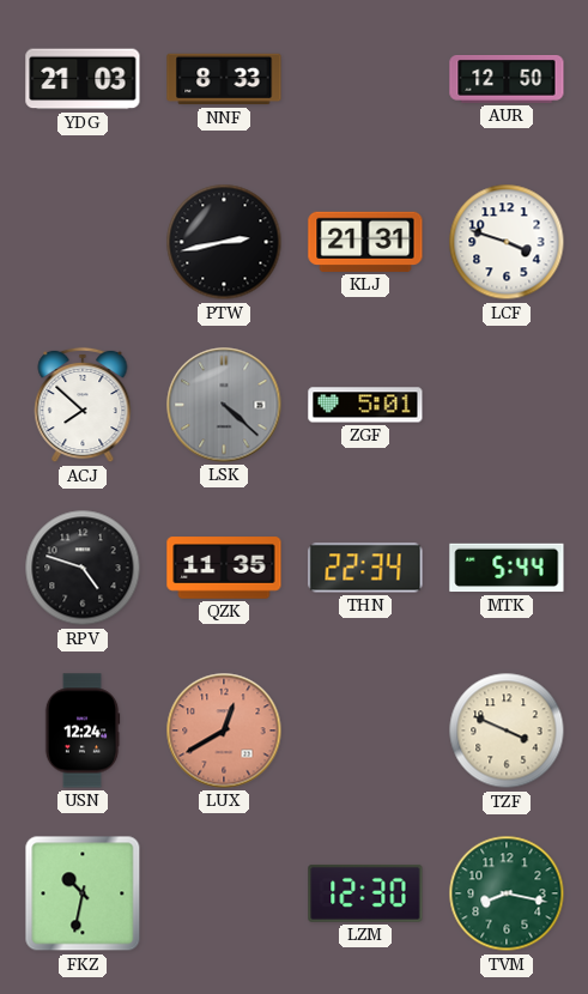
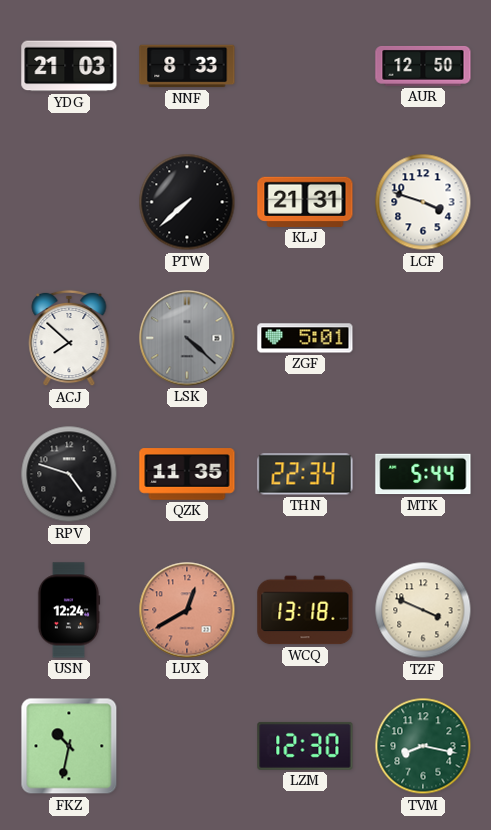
PTW: 2:43 -> 7:38
WCQ: none -> 13:18
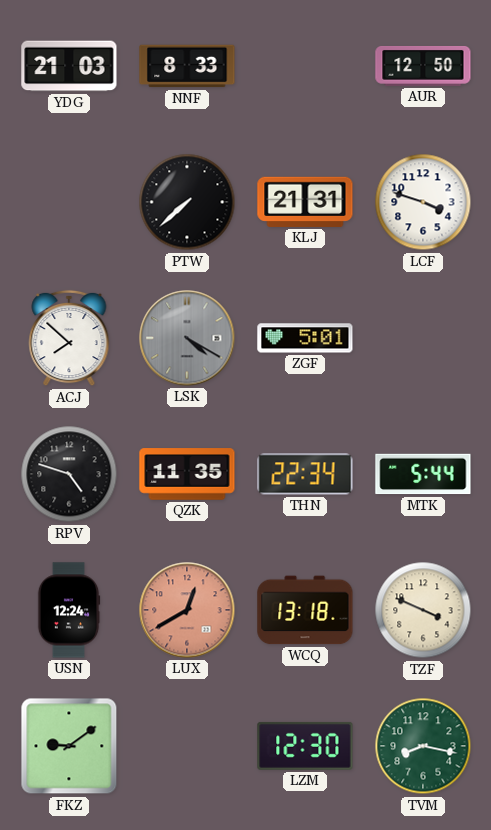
LSK: 4:22 -> 4:20
FKZ: 10:32 -> 9:09
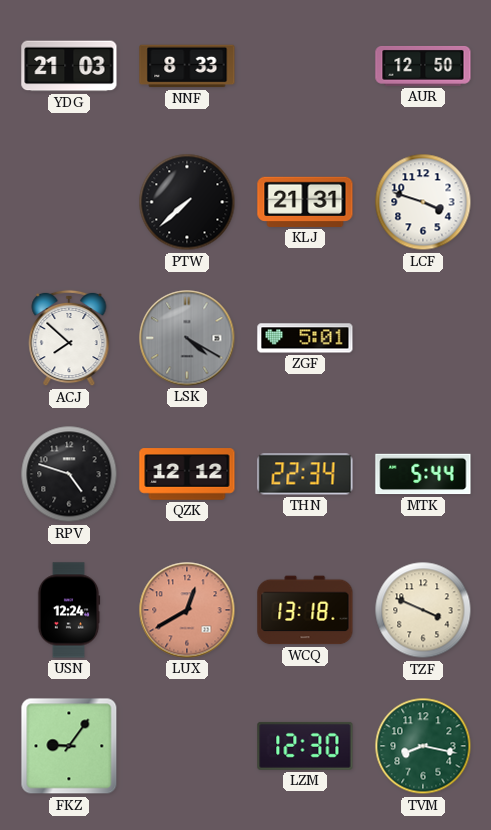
QZK: 11:35 -> 12:12
FKZ: 9:09 -> 9:06
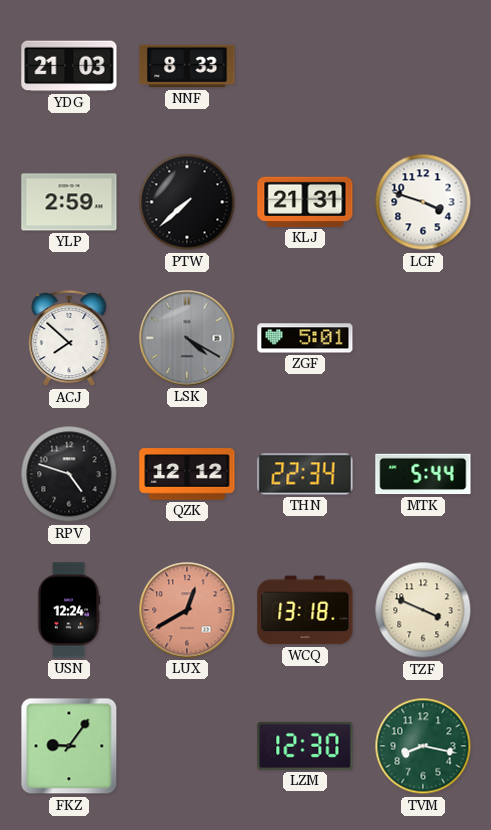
AUR: 12:50 -> none
YLP: none -> 2:59
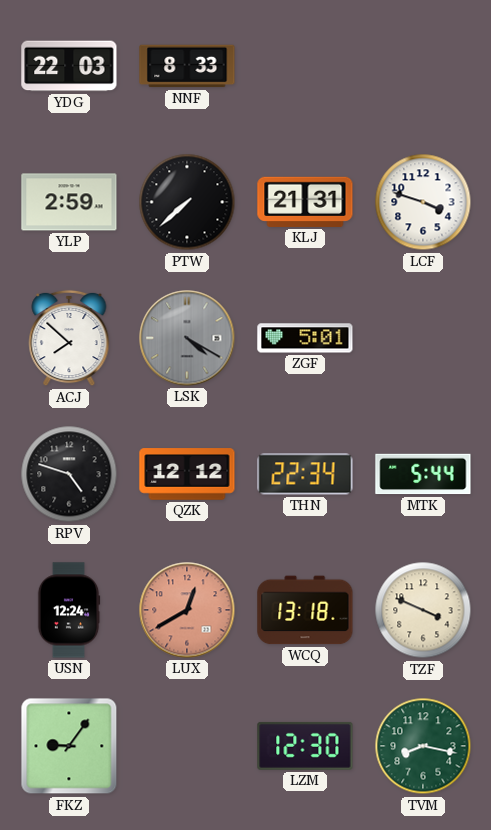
YDG: 21:03 -> 22:03
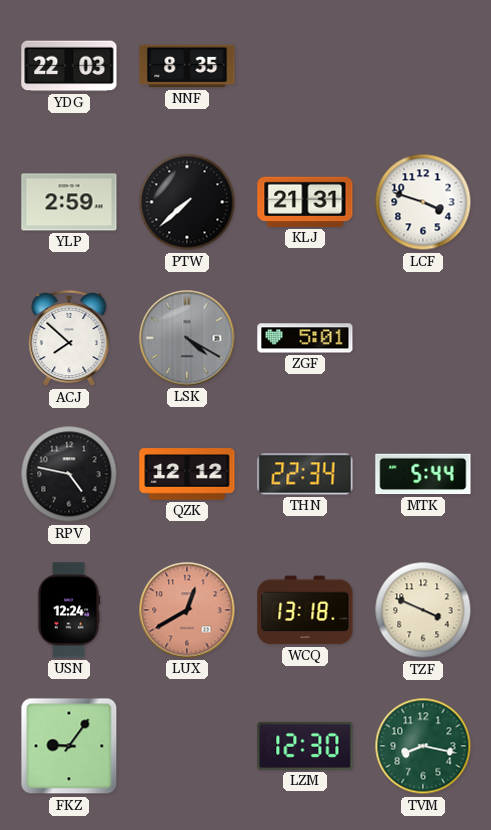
NNF: 8:33 -> 8:35
RPV: 4:48 -> 4:47
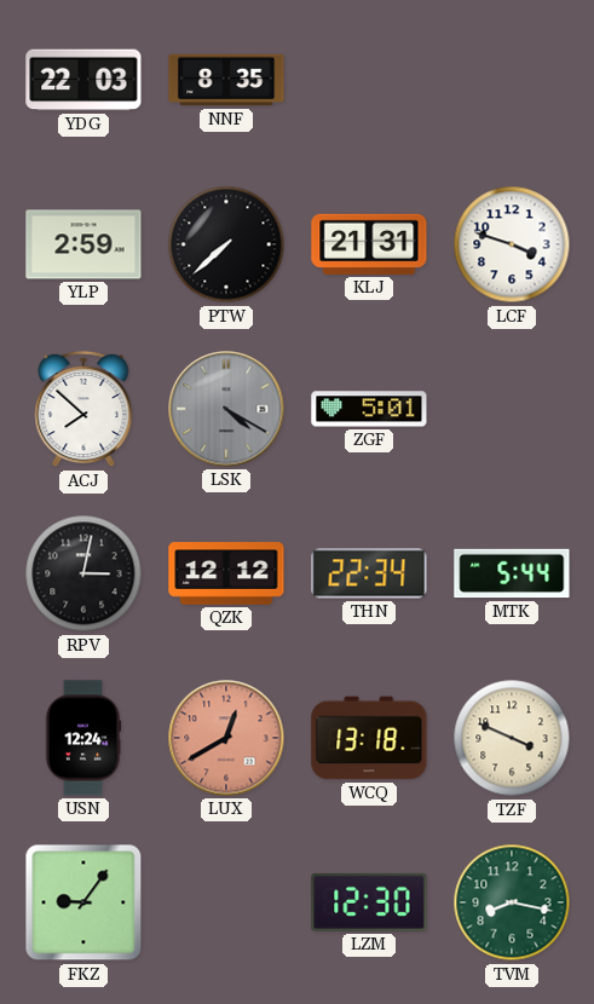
RPV: 4:47 -> 3:02
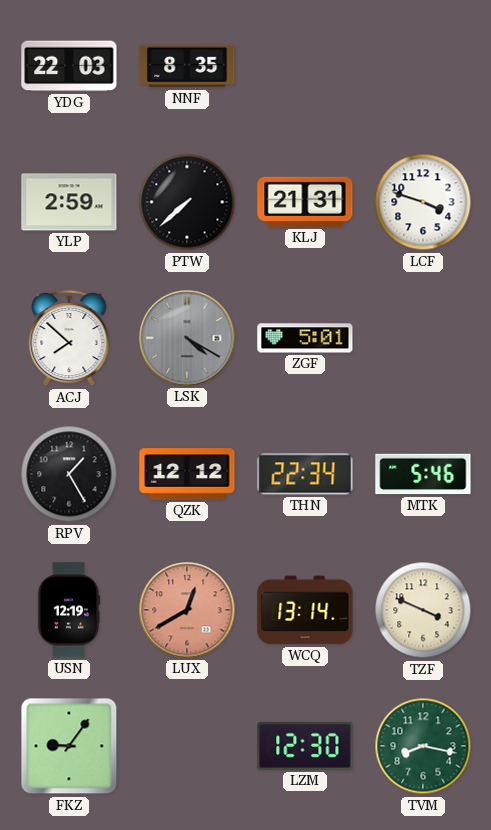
RPV: 3:02 -> 1:25
MTK: 5:44 -> 5:46
USN: 12:24 -> 12:19
WCQ: 13:18 -> 13:14
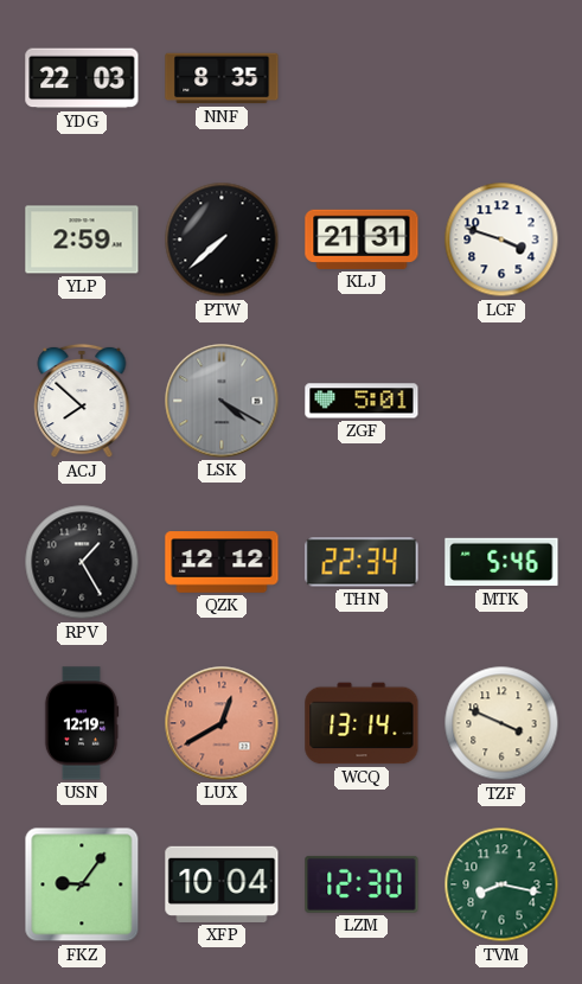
XFP: none -> 10:04
